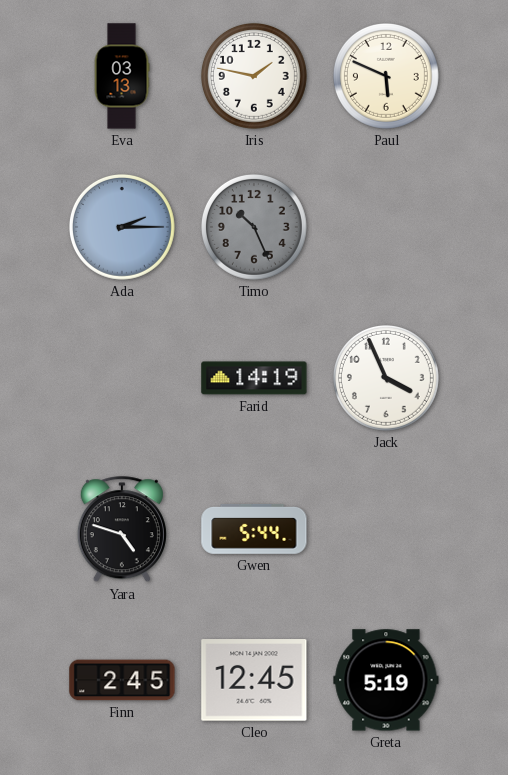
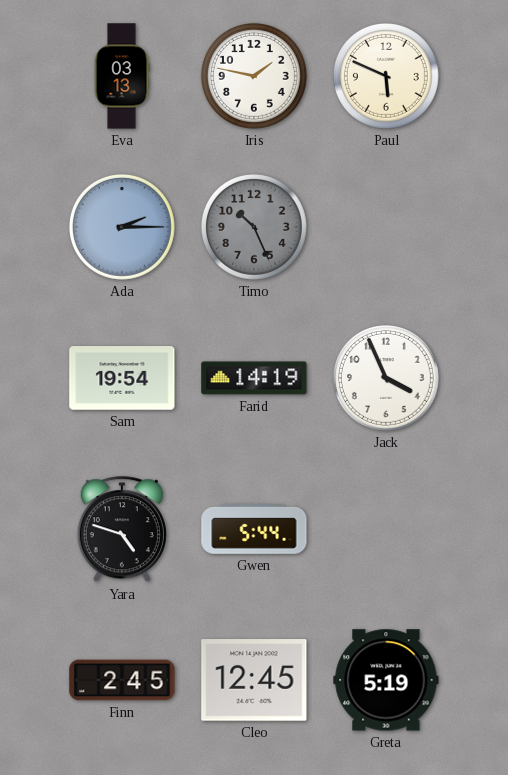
Sam: none -> 19:54
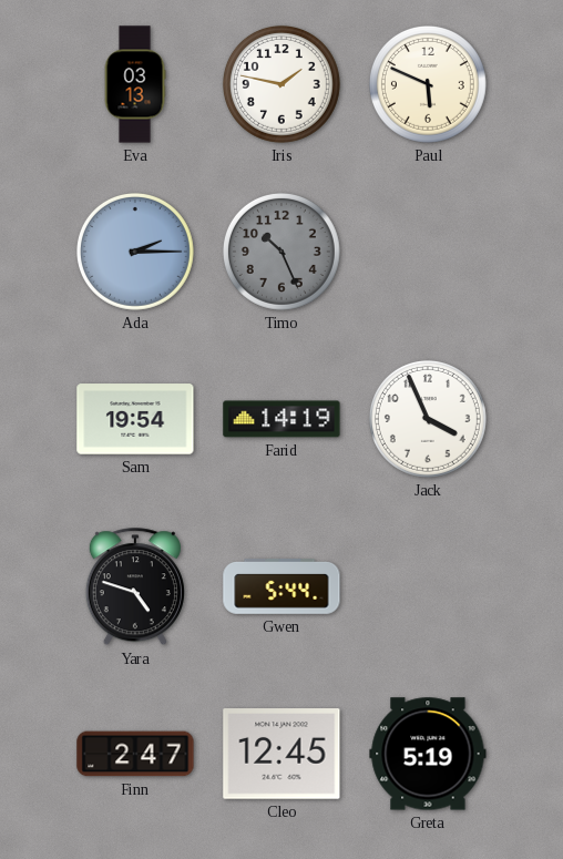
Finn: 2:45 -> 2:47
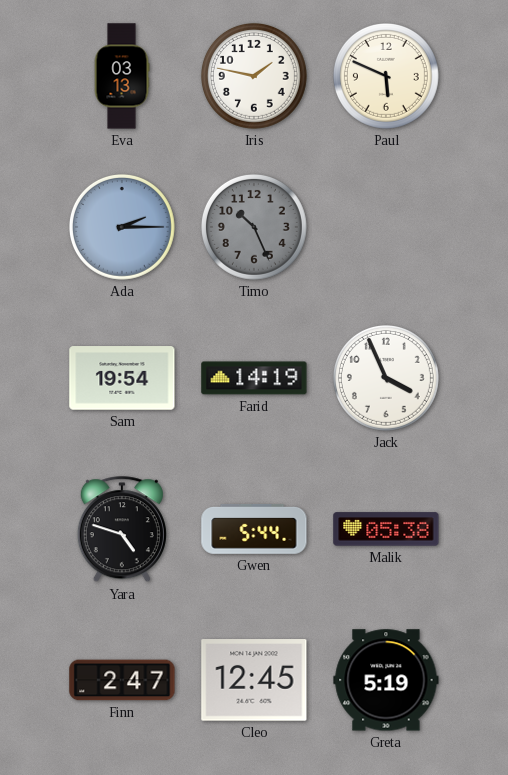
Malik: none -> 05:38
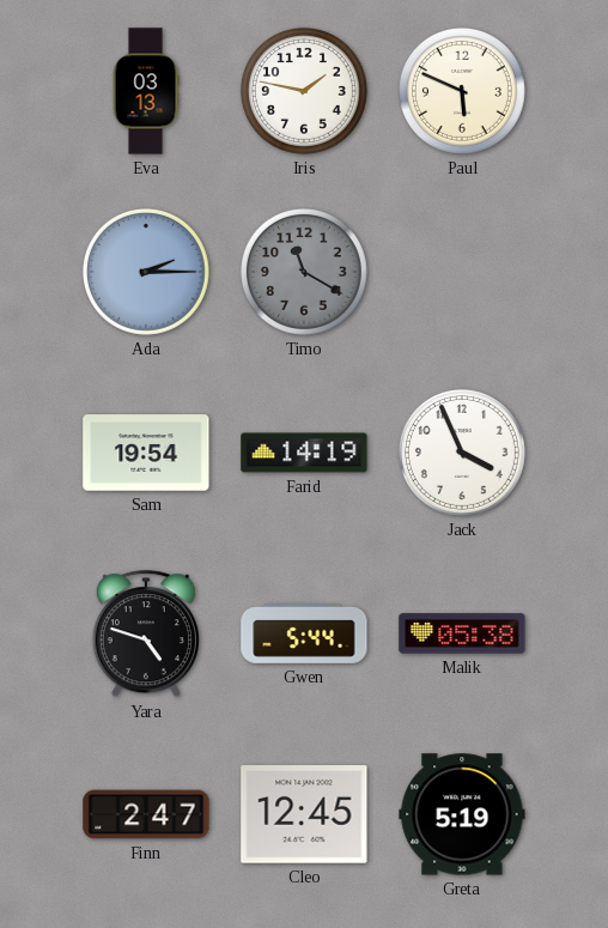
Timo: 10:26 -> 11:20
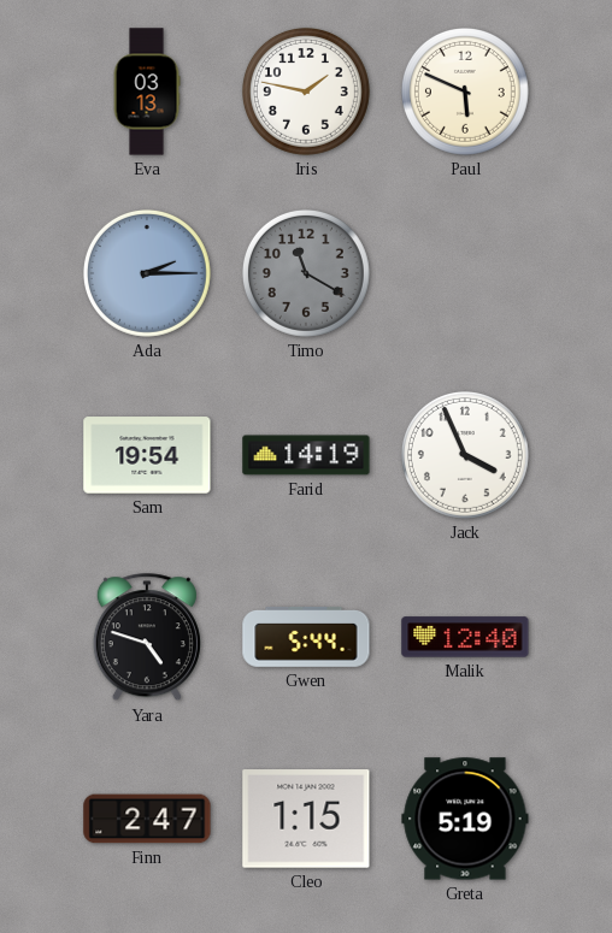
Malik: 05:38 -> 12:40
Cleo: 12:45 -> 1:15
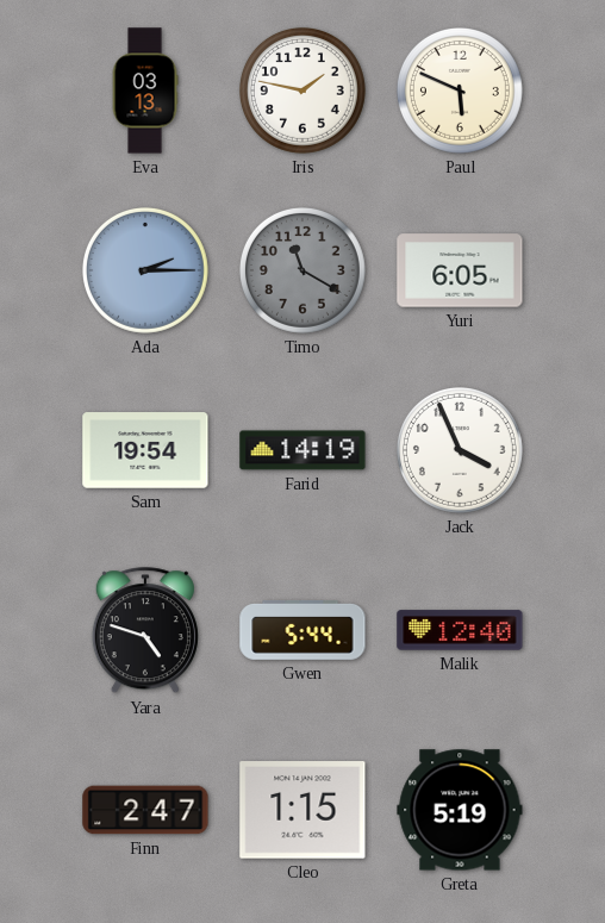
Yuri: none -> 6:05
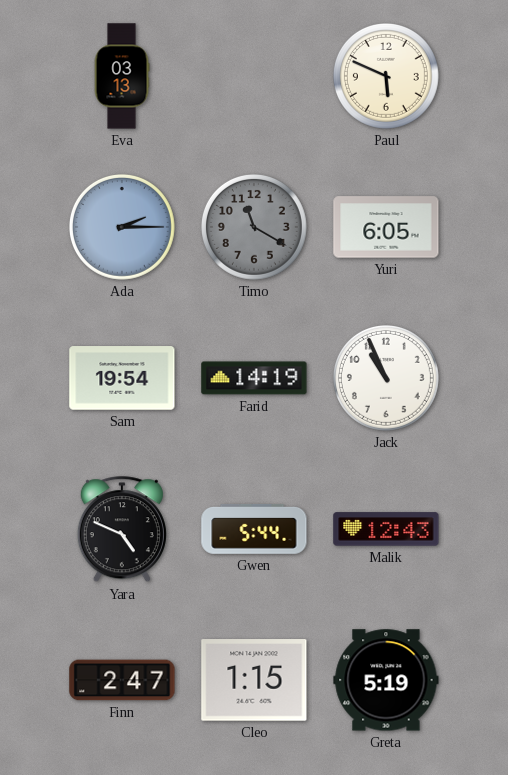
Iris: 1:47 -> none
Jack: 3:56 -> 10:56
Yara: 4:48 -> 4:49
Malik: 12:40 -> 12:43
